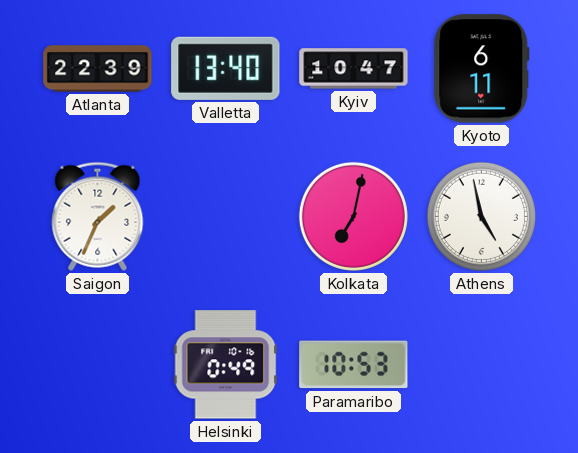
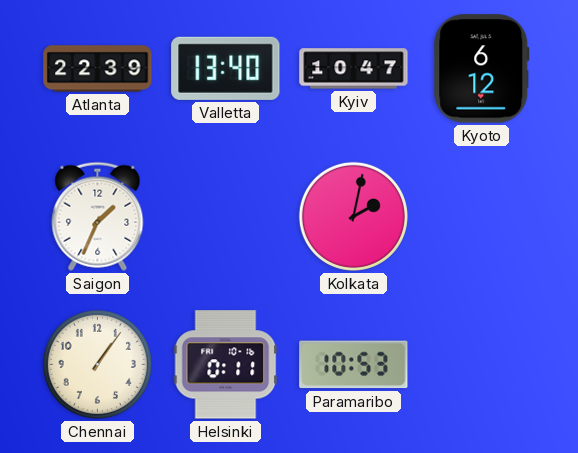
Kyoto: 6:11 -> 6:12
Kolkata: 7:02 -> 2:02
Athens: 4:58 -> none
Chennai: none -> 1:06
Helsinki: 0:49 -> 0:11
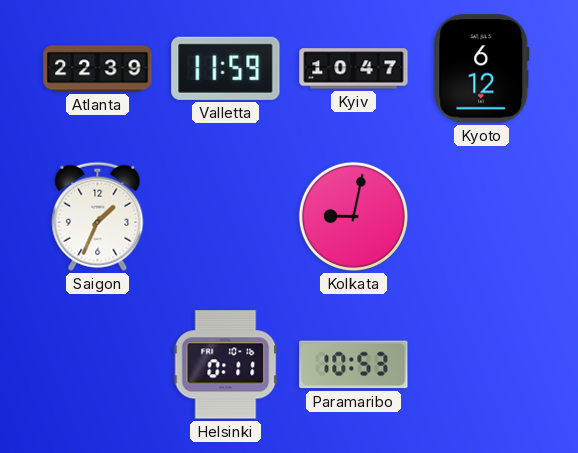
Valletta: 13:40 -> 11:59
Kolkata: 2:02 -> 9:02
Chennai: 1:06 -> none
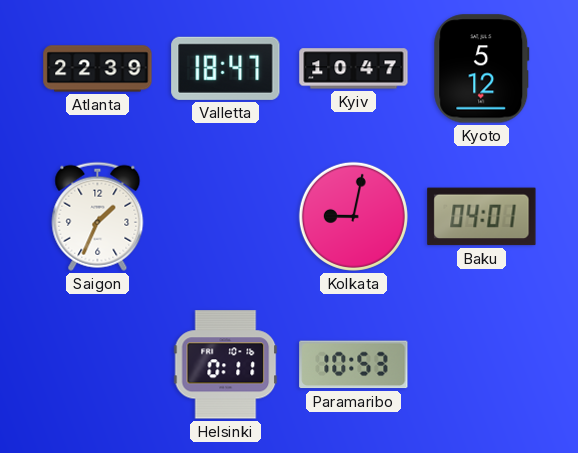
Valletta: 11:59 -> 18:47
Kyoto: 6:12 -> 5:12
Baku: none -> 04:01
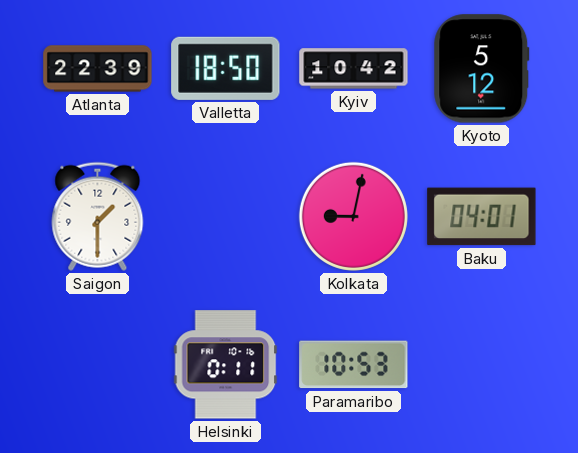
Valletta: 18:47 -> 18:50
Kyiv: 10:47 -> 10:42
Saigon: 1:34 -> 1:30
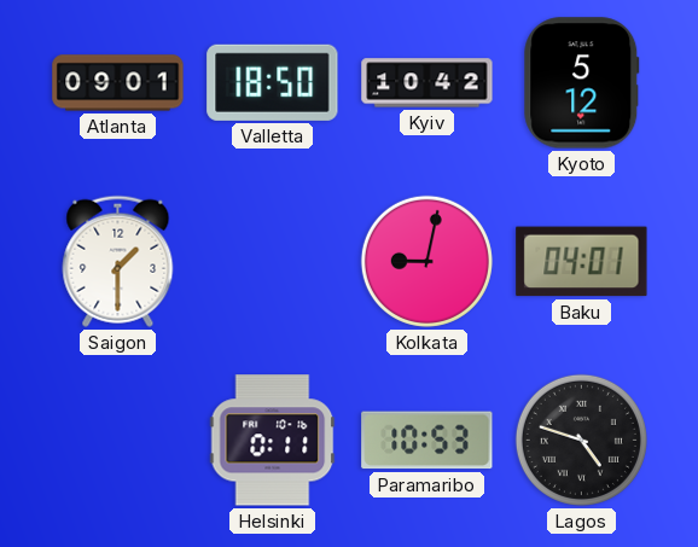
Atlanta: 22:39 -> 09:01
Lagos: none -> 4:48
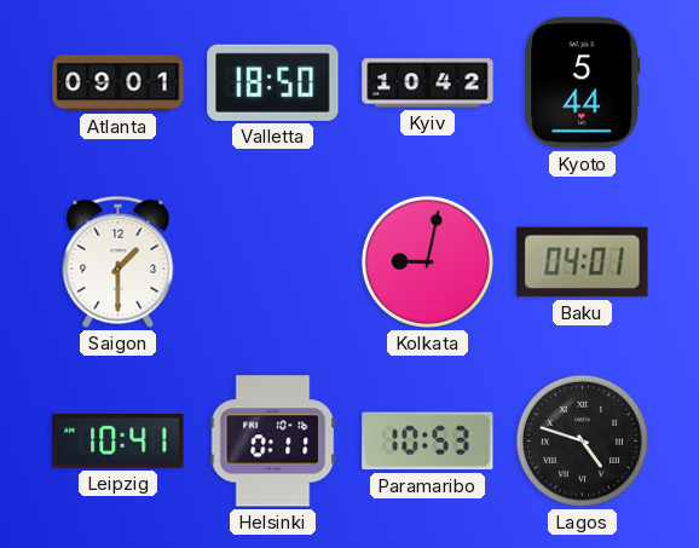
Kyoto: 5:12 -> 5:44
Leipzig: none -> 10:41
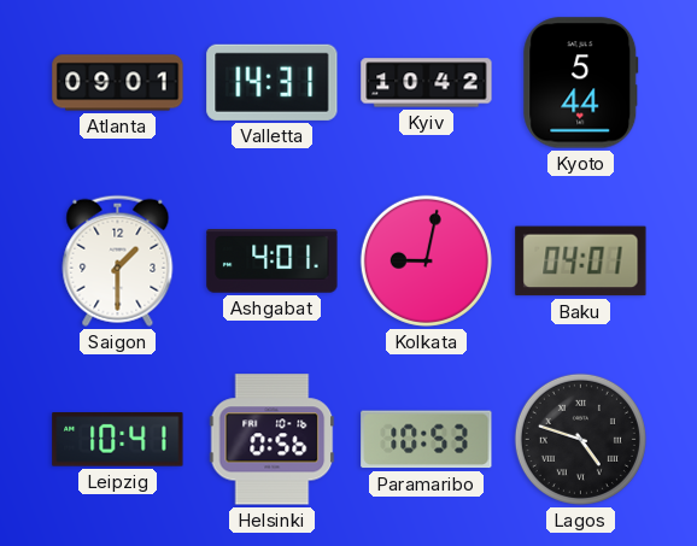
Valletta: 18:50 -> 14:31
Ashgabat: none -> 4:01
Helsinki: 0:11 -> 0:56
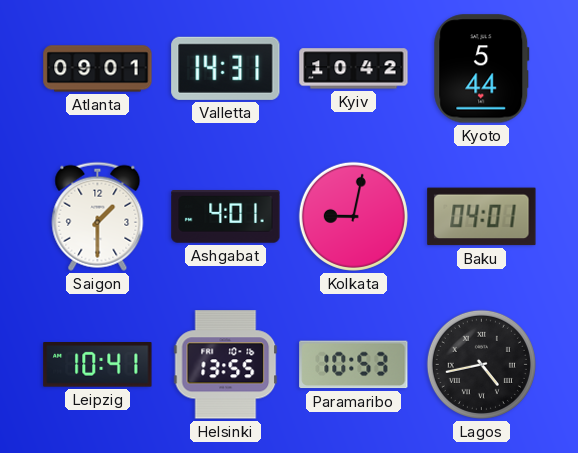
Helsinki: 0:56 -> 13:55
Lagos: 4:48 -> 4:43
